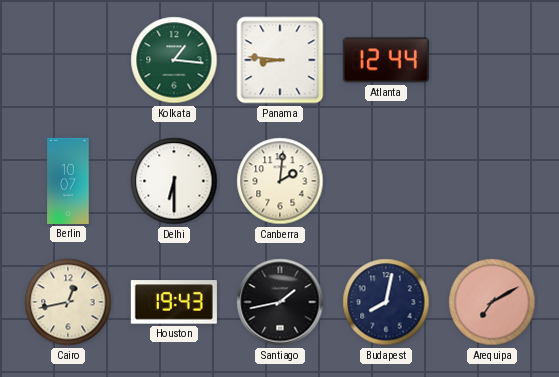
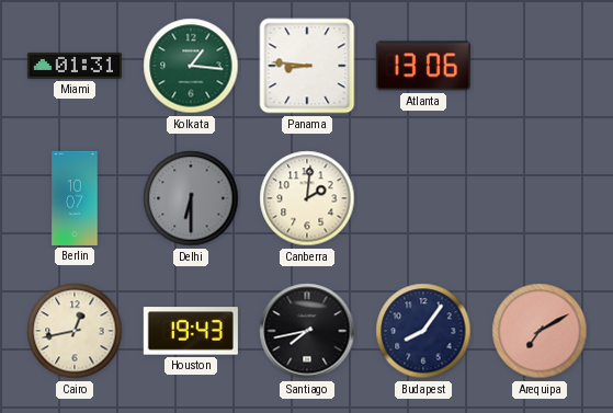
Miami: none -> 01:31
Atlanta: 12:44 -> 13:06
Delhi dial: white -> grey
Santiago: 1:43 -> 7:43
Budapest: 8:02 -> 8:06
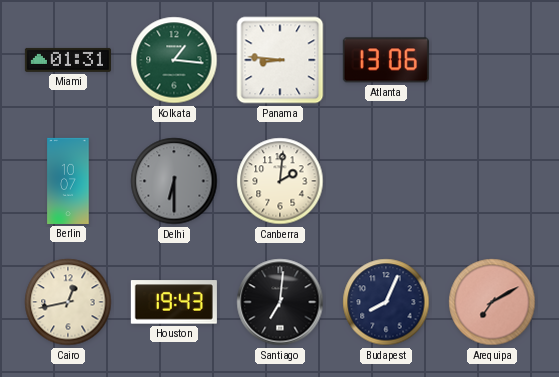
Santiago: 7:43 -> 7:01
Budapest: 8:06 -> 8:04
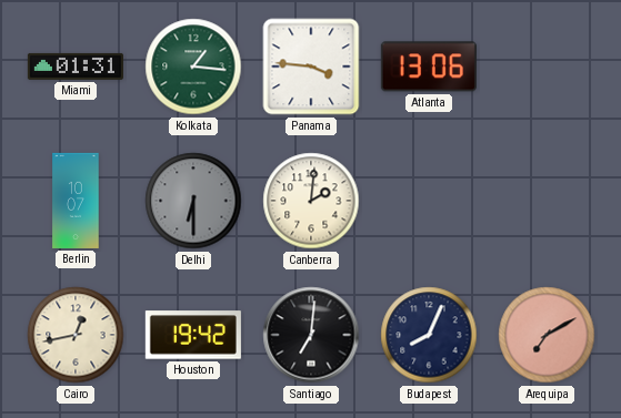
Panama: 8:46 -> 3:46
Houston: 19:43 -> 19:42
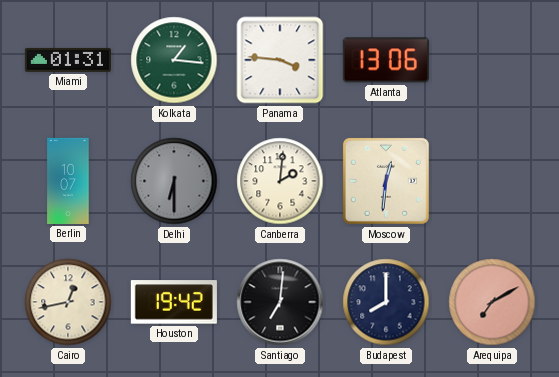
Moscow: none -> 12:31
Budapest: 8:04 -> 8:00
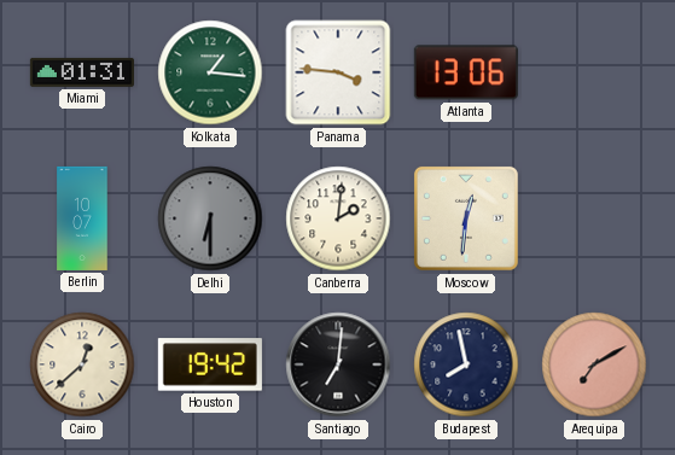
Cairo: 12:43 -> 12:38
Budapest: 8:00 -> 7:58
